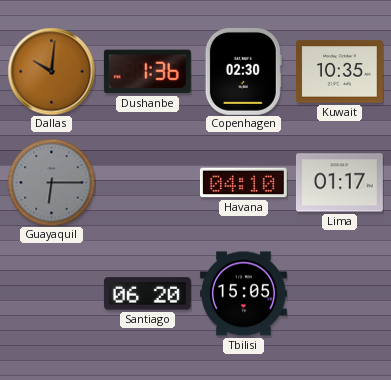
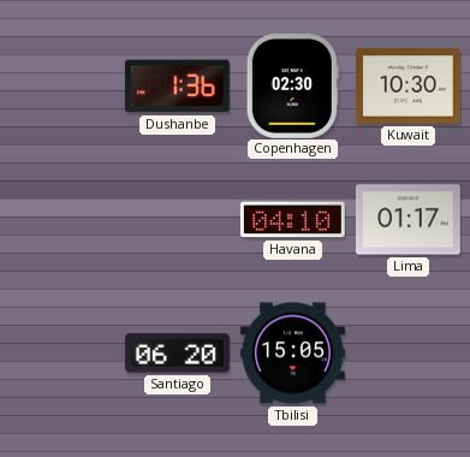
Dallas: 10:01 -> none
Kuwait: 10:35 -> 10:30
Guayaquil: 6:15 -> none
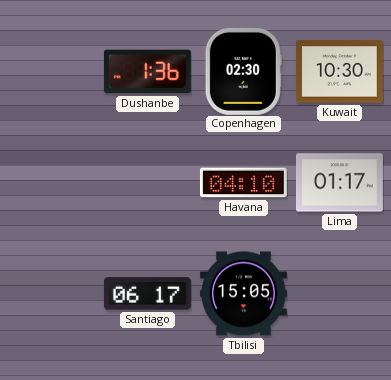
Santiago: 06:20 -> 06:17
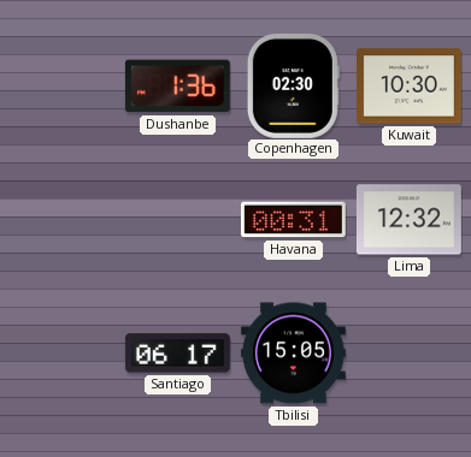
Havana: 04:10 -> 00:31
Lima: 01:17 -> 12:32
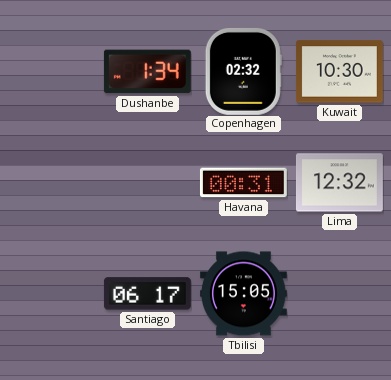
Dushanbe: 1:36 -> 1:34
Copenhagen: 02:30 -> 02:32
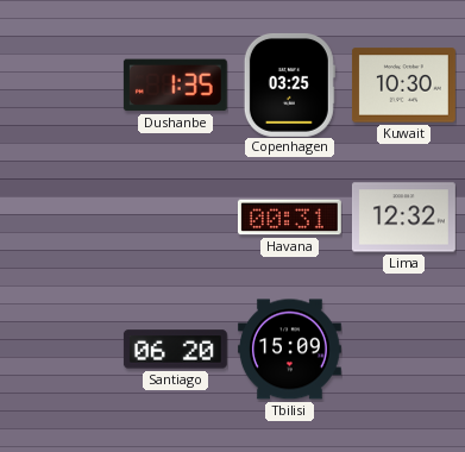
Dushanbe: 1:34 -> 1:35
Copenhagen: 02:32 -> 03:25
Santiago: 06:17 -> 06:20
Tbilisi: 15:05 -> 15:09
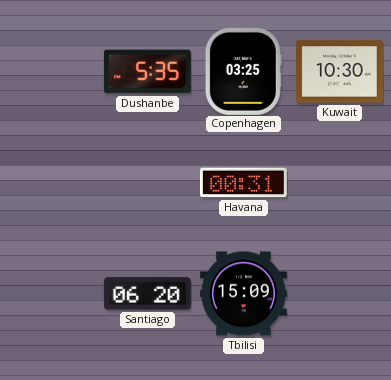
Dushanbe: 1:35 -> 5:35
Lima: 12:32 -> none
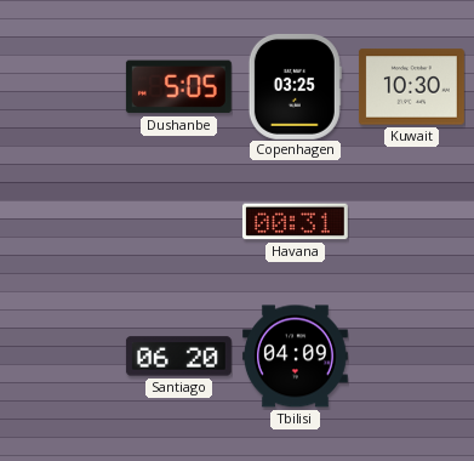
Dushanbe: 5:35 -> 5:05
Tbilisi: 15:09 -> 04:09
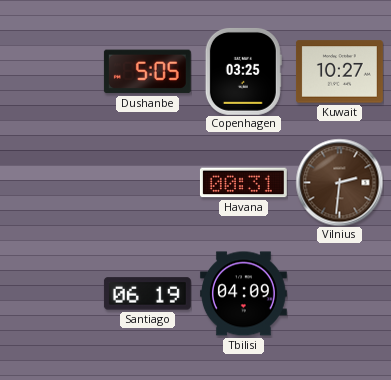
Kuwait: 10:30 -> 10:27
Vilnius: none -> 2:31
Santiago: 06:20 -> 06:19
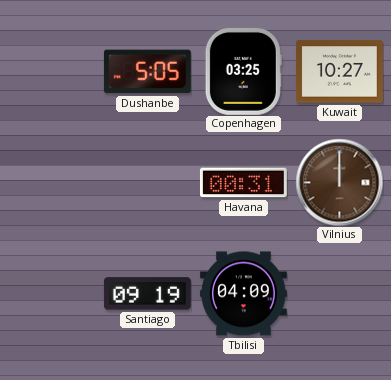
Vilnius: 2:31 -> 12:00
Santiago: 06:19 -> 09:19
